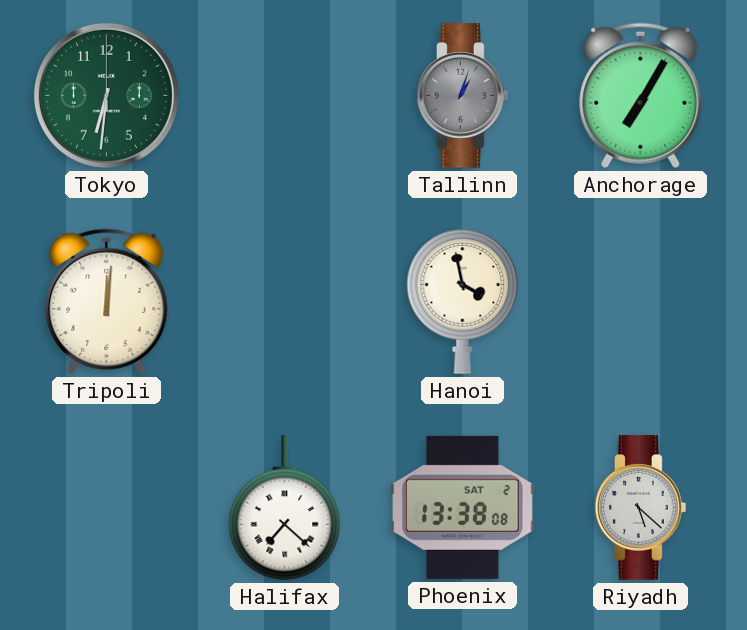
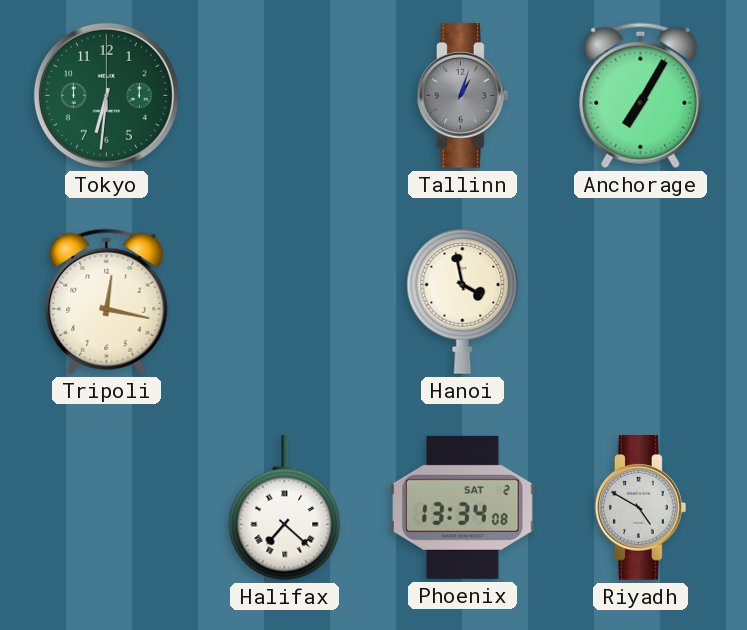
Tripoli: 12:01 -> 12:17
Phoenix: 13:38 -> 13:34
Riyadh: 5:22 -> 4:50
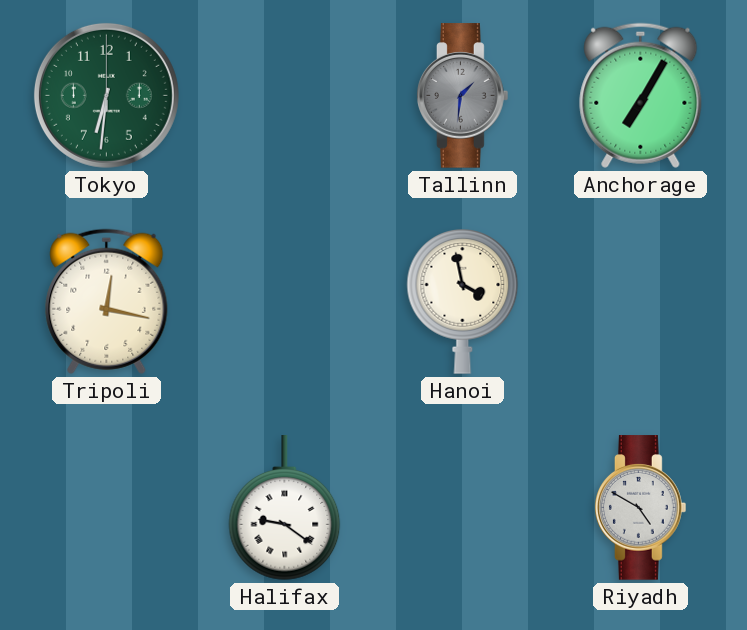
Tallinn: 1:03 -> 1:31
Halifax: 7:22 -> 9:21
Phoenix: 13:34 -> none
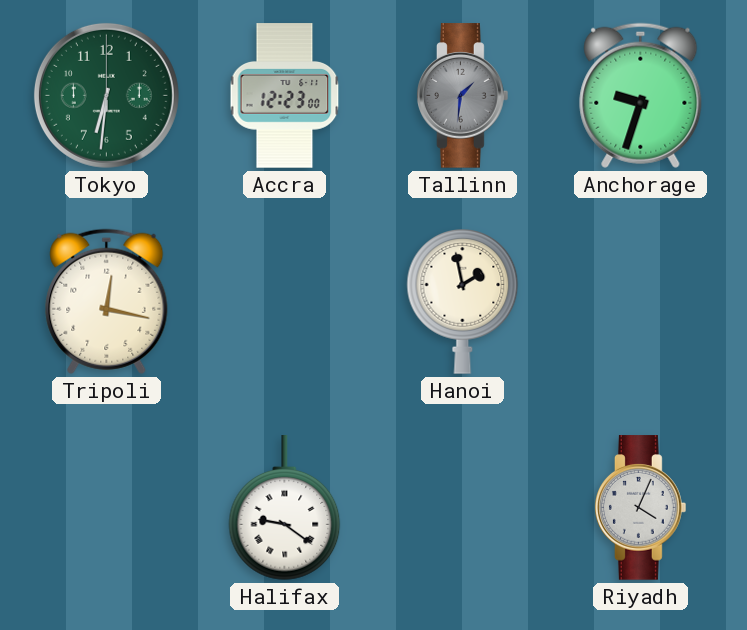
Accra: none -> 12:23
Anchorage: 7:05 -> 9:33
Hanoi: 3:58 -> 1:58
Riyadh: 4:50 -> 4:04
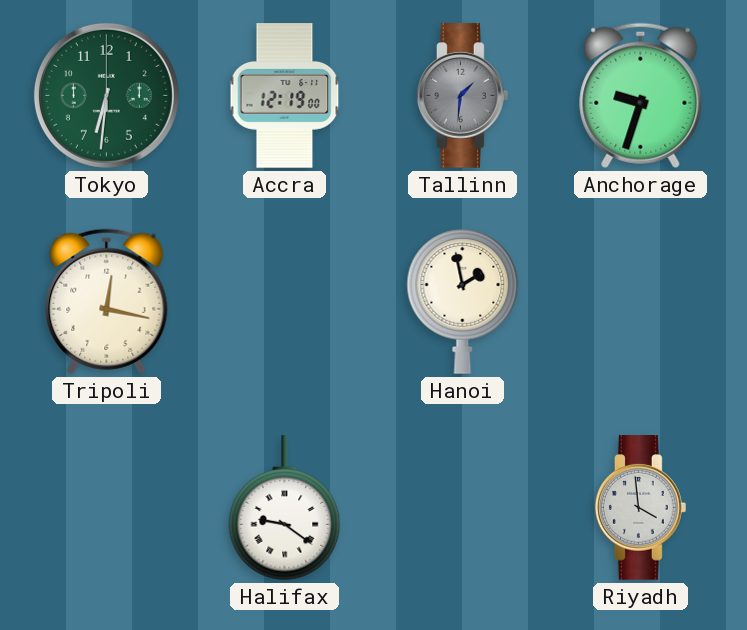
Accra: 12:23 -> 12:19
Riyadh: 4:04 -> 3:59
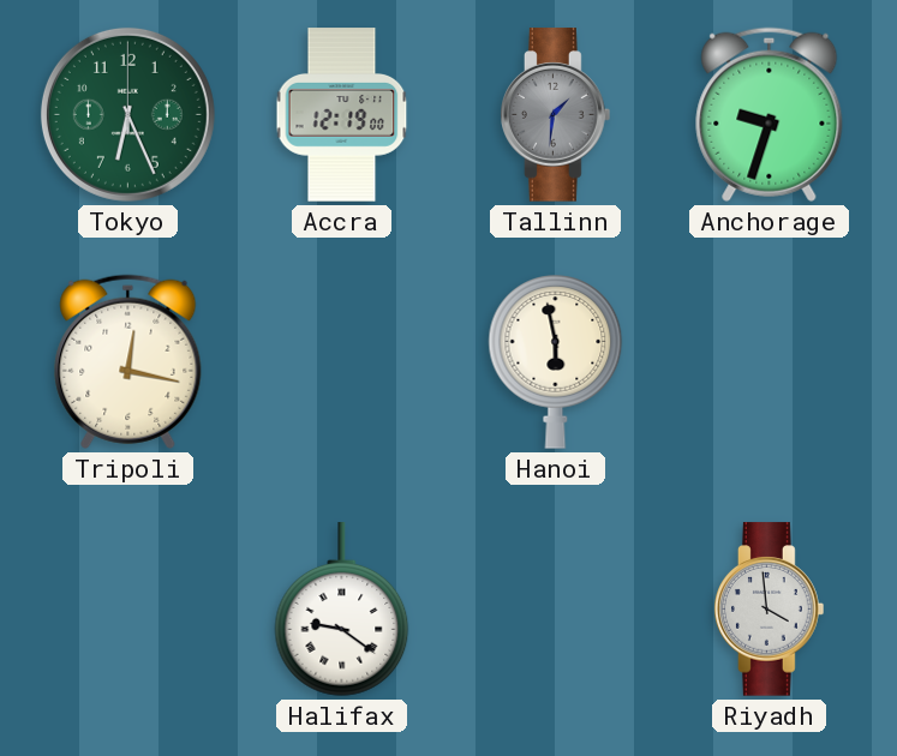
Tokyo: 6:31 -> 6:26
Hanoi: 1:58 -> 5:58
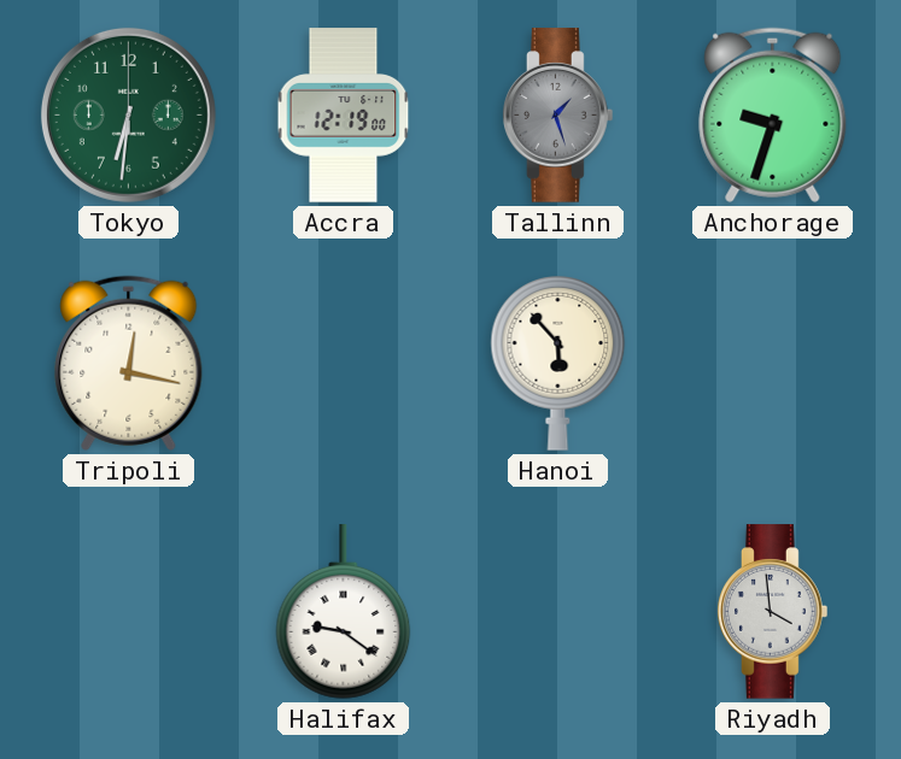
Tokyo: 6:26 -> 6:31
Tallinn: 1:31 -> 1:27
Hanoi: 5:58 -> 5:53
